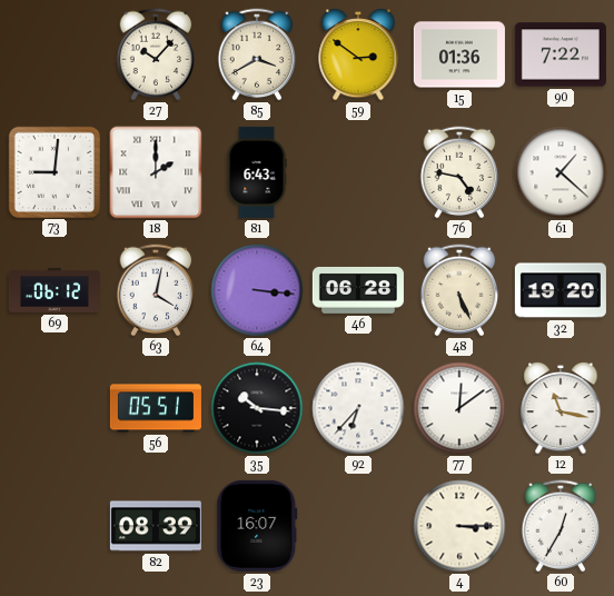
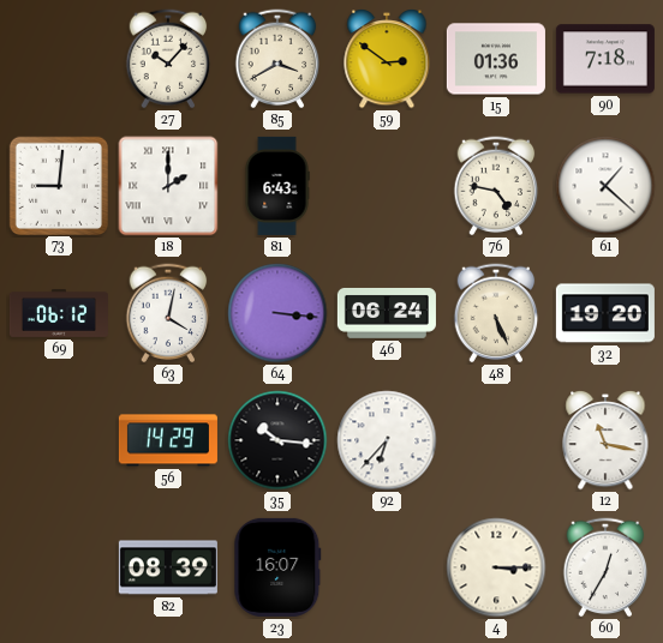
90: 7:22 -> 7:18
46: 06:28 -> 06:24
56: 05:51 -> 14:29
77: 12:09 -> none
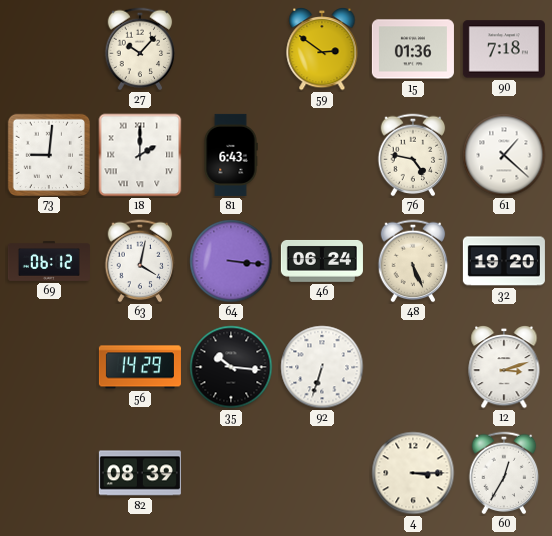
85: 3:40 -> none
92: 6:37 -> 6:33
12: 11:17 -> 3:12
23: 16:07 -> none
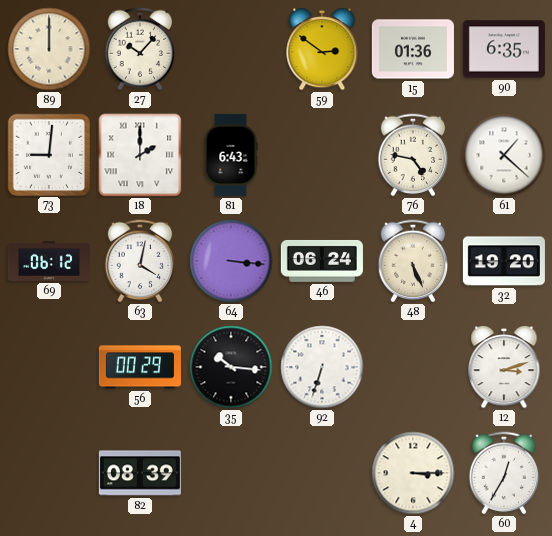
89: none -> 12:00
90: 7:18 -> 6:35
56: 14:29 -> 00:29
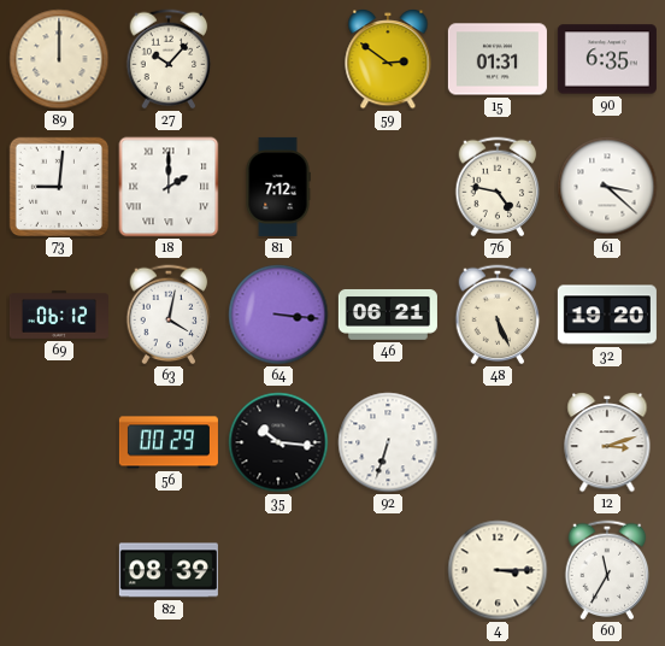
15: 01:36 -> 01:31
81: 6:43 -> 7:12
61: 1:22 -> 3:22
46: 06:24 -> 06:21
60: 12:35 -> 11:35
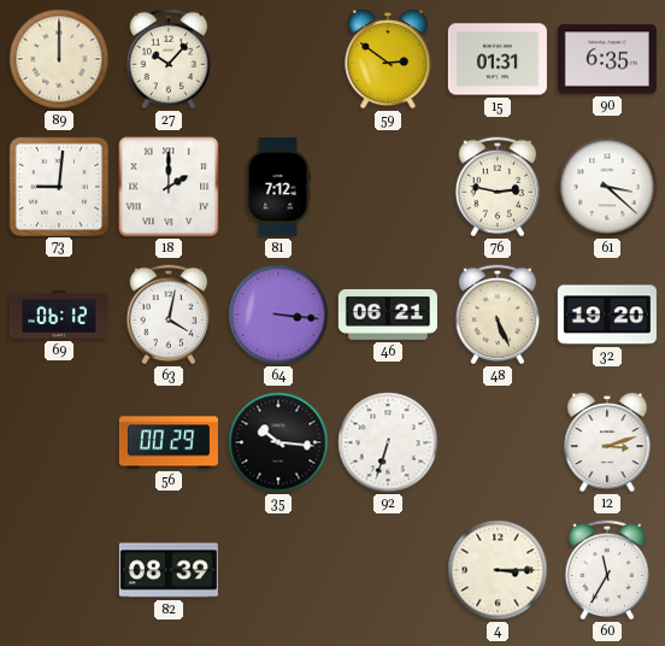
76: 4:47 -> 2:47
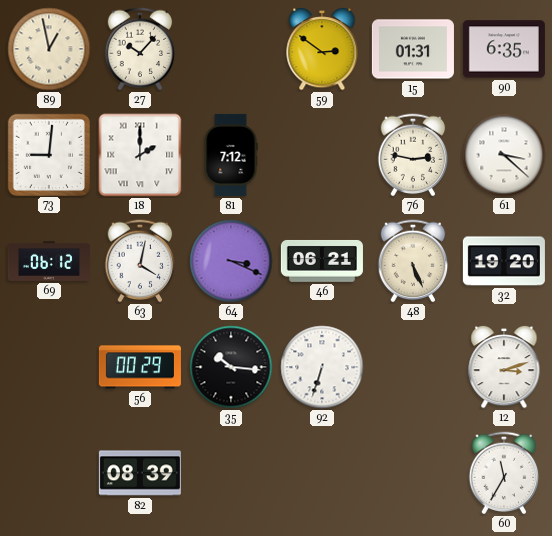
89: 12:00 -> 12:58
64: 3:16 -> 3:19
4: 3:15 -> none
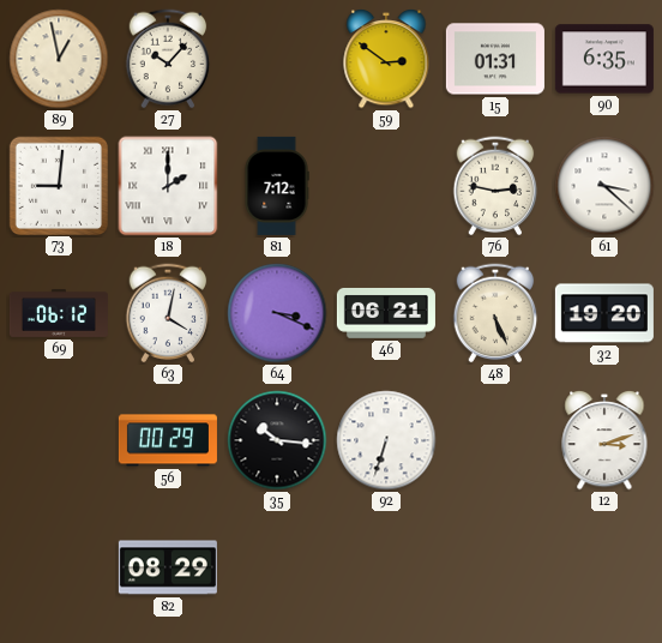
82: 08:39 -> 08:29
60: 11:35 -> none
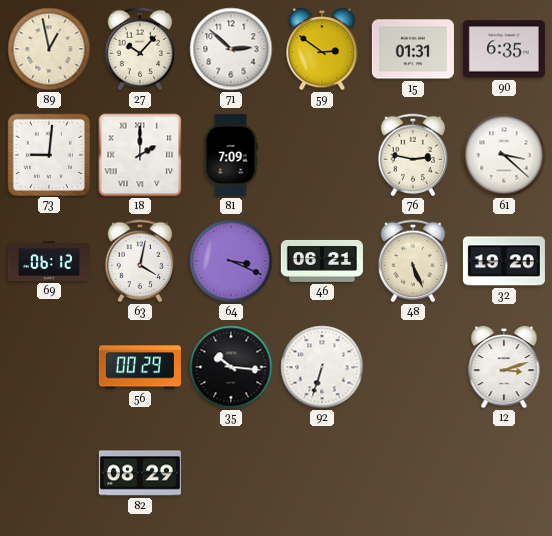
71: none -> 2:52
81: 7:12 -> 7:09
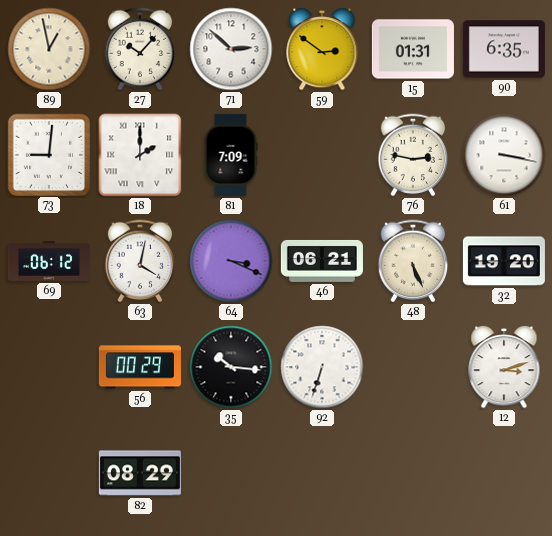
61: 3:22 -> 3:17
